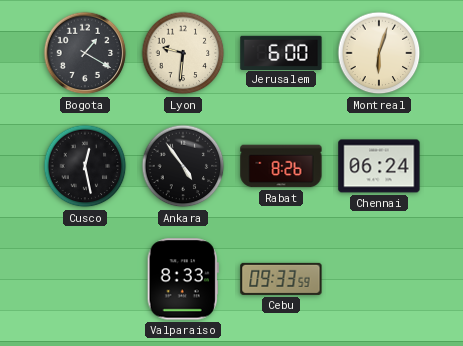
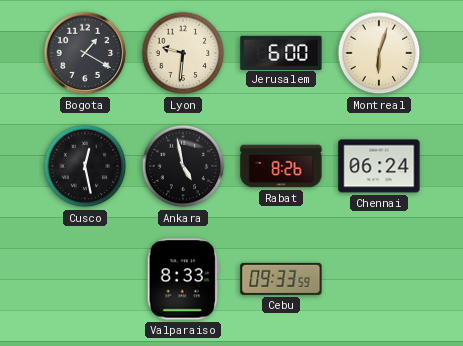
Ankara: 4:54 -> 4:58
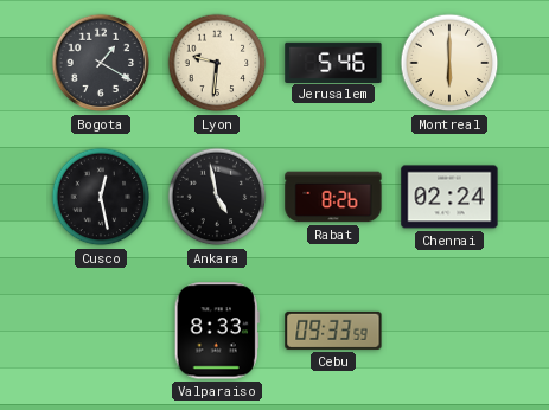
Jerusalem: 6:00 -> 5:46
Montreal: 6:03 -> 6:00
Chennai: 06:24 -> 02:24
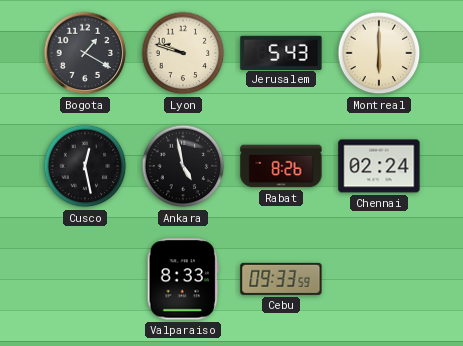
Lyon: 9:31 -> 9:48
Jerusalem: 5:46 -> 5:43
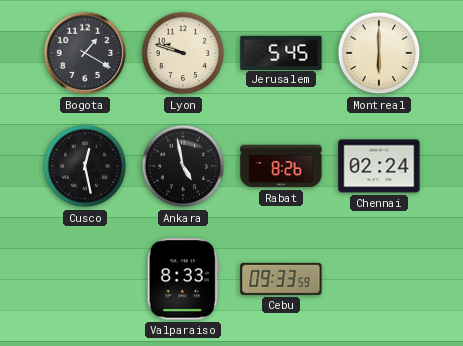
Jerusalem: 5:43 -> 5:45
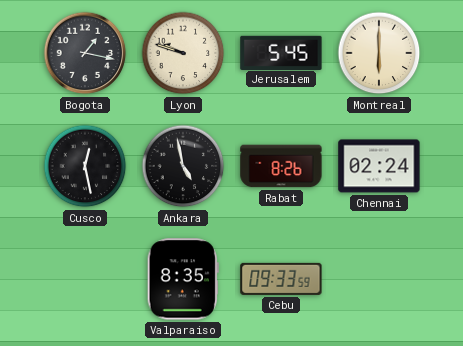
Bogota: 1:20 -> 1:17
Valparaiso: 8:33 -> 8:35
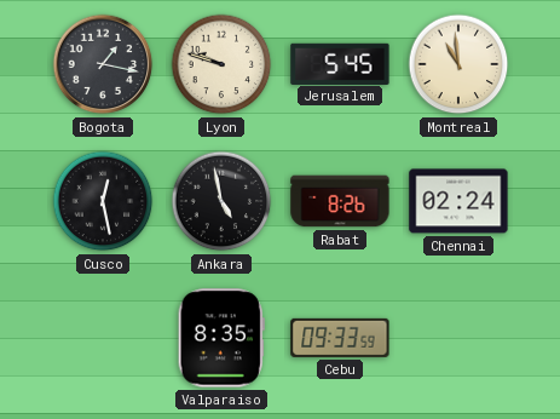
Montreal: 6:00 -> 10:59
